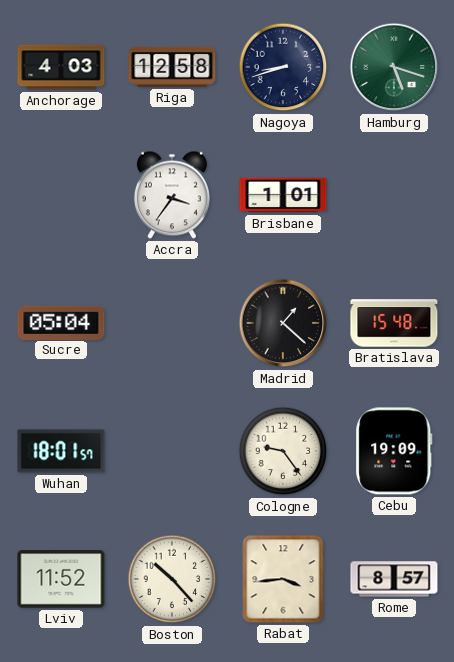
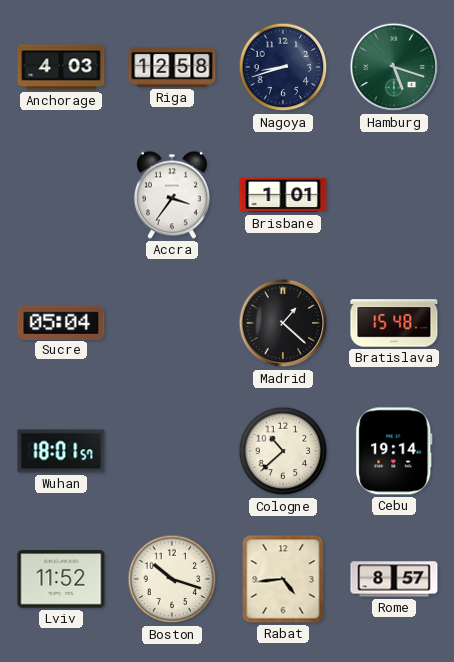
Cologne: 9:24 -> 10:38
Cebu: 19:09 -> 19:14
Boston: 10:23 -> 10:18
Rabat: 3:44 -> 4:44
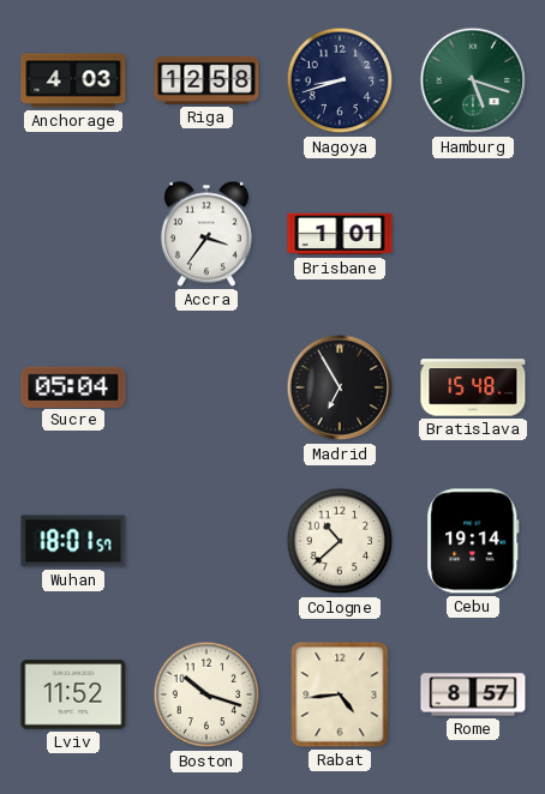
Madrid: 1:22 -> 6:55
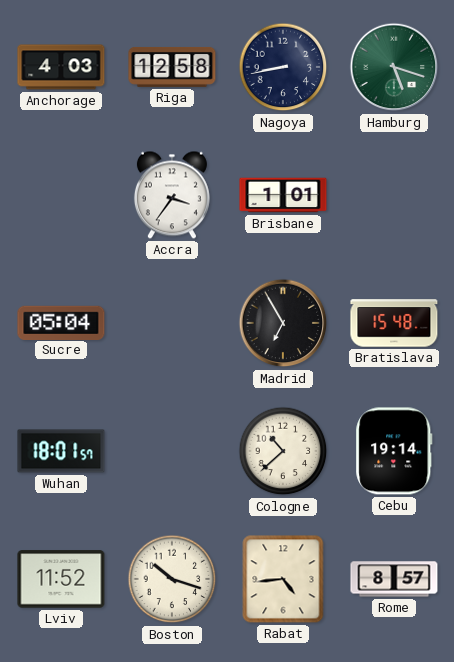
Nagoya: 8:42 -> 8:43
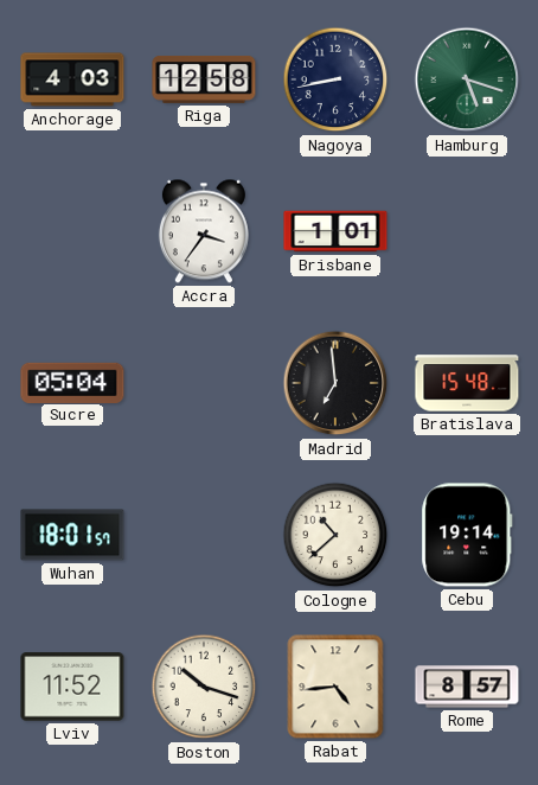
Madrid: 6:55 -> 6:59
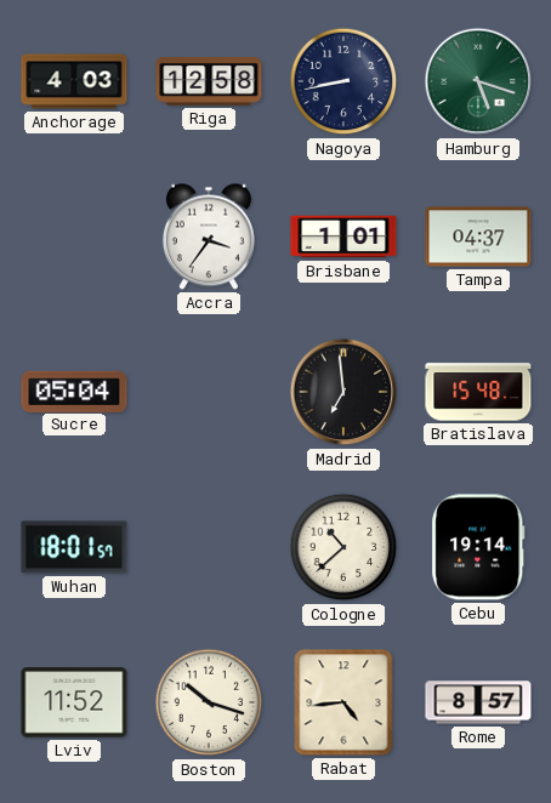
Tampa: none -> 04:37
